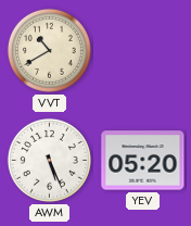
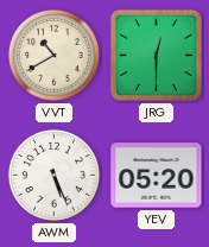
JRG: none -> 12:30
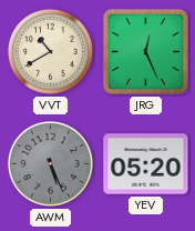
JRG: 12:30 -> 12:26
AWM dial: white -> grey
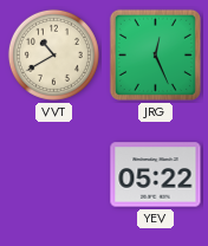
AWM: 5:26 -> none
YEV: 05:20 -> 05:22
